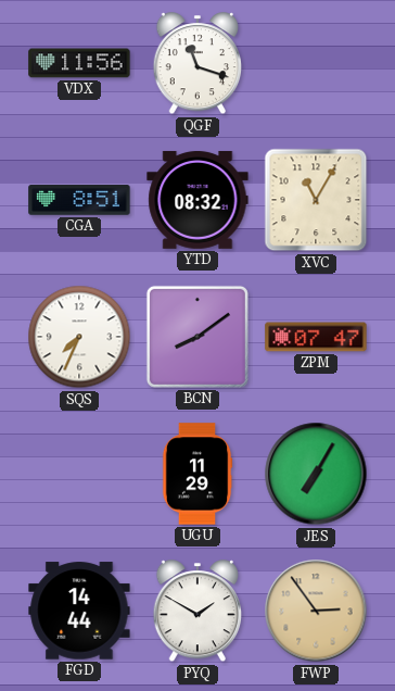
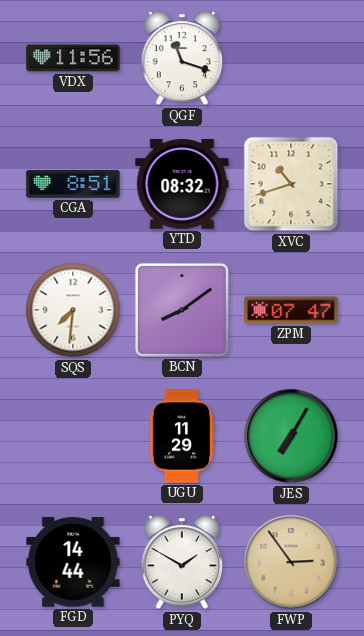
XVC: 11:05 -> 10:42
SQS: 7:34 -> 7:31
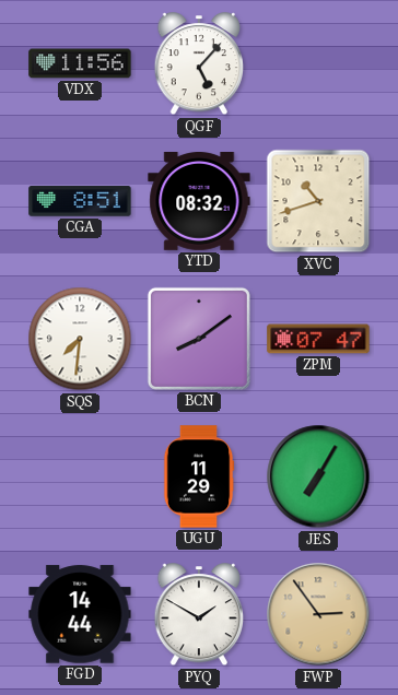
QGF: 11:18 -> 5:07
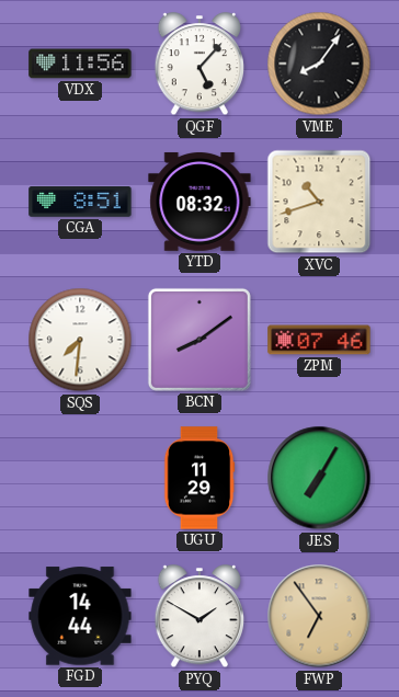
VME: none -> 8:06
ZPM: 07:47 -> 07:46
FWP: 2:54 -> 6:54
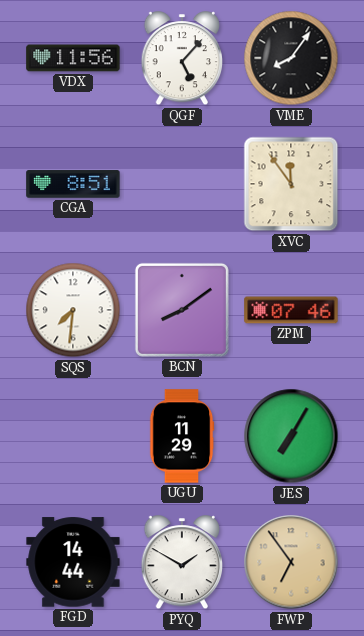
YTD: 08:32 -> none
XVC: 10:42 -> 11:54
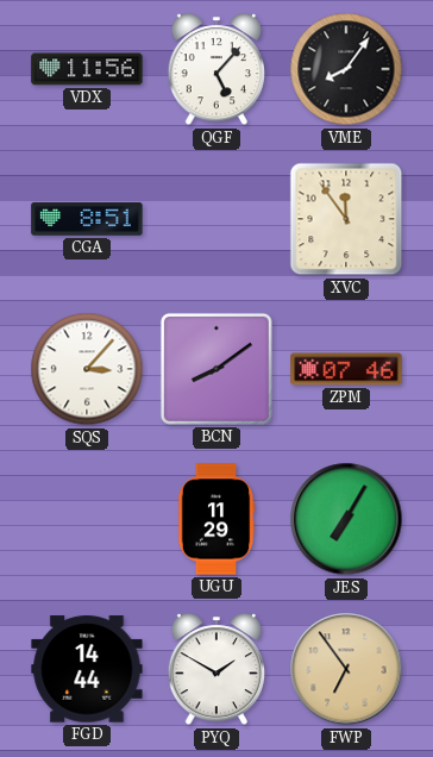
SQS: 7:31 -> 3:07
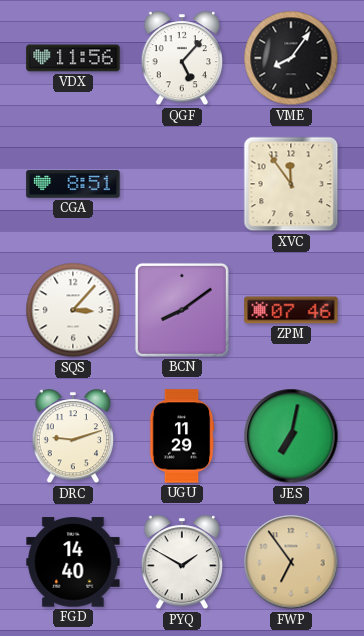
DRC: none -> 9:12
JES: 7:05 -> 7:02
FGD: 14:44 -> 14:40
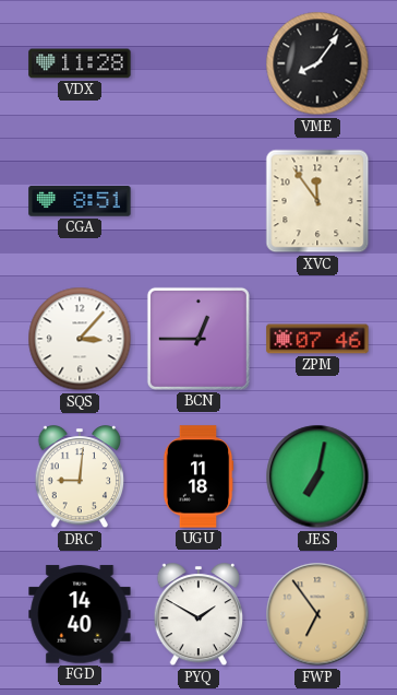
VDX: 11:56 -> 11:28
QGF: 5:07 -> none
BCN: 8:09 -> 12:45
DRC: 9:12 -> 9:01
UGU: 11:29 -> 11:18
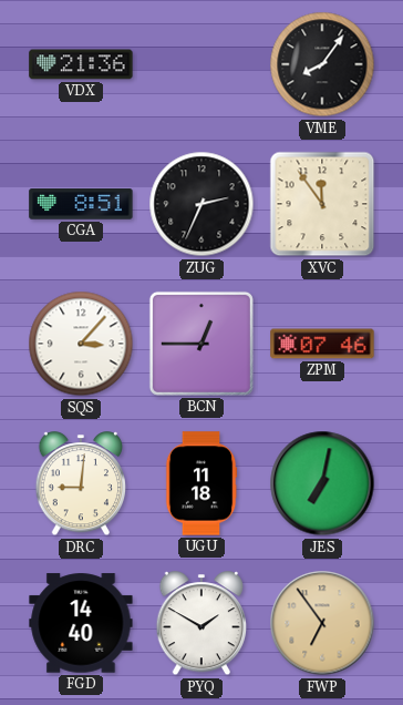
VDX: 11:28 -> 21:36
ZUG: none -> 2:34
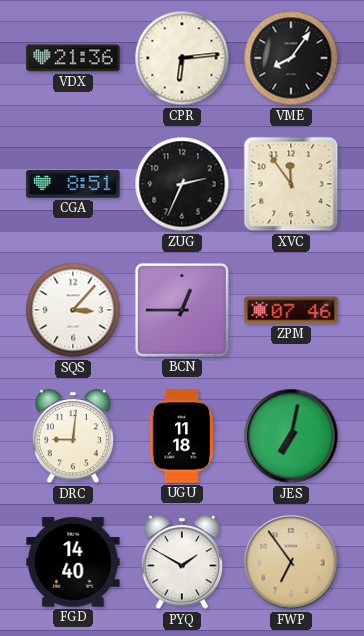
CPR: none -> 6:14
